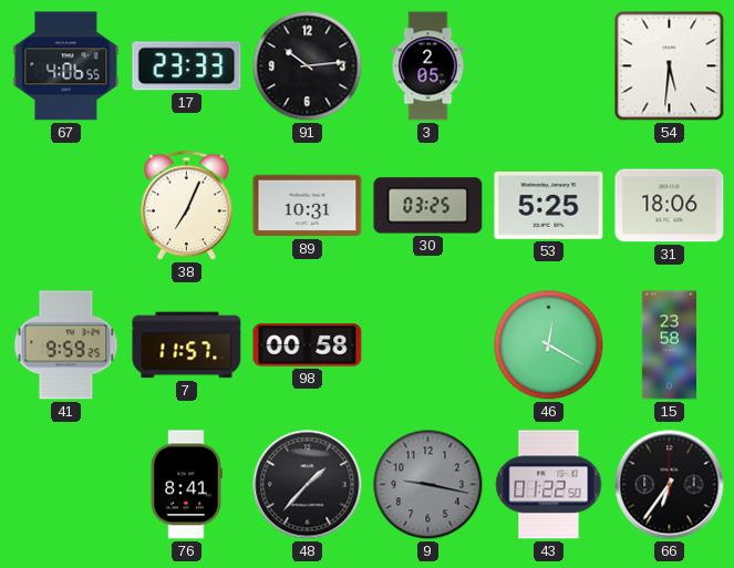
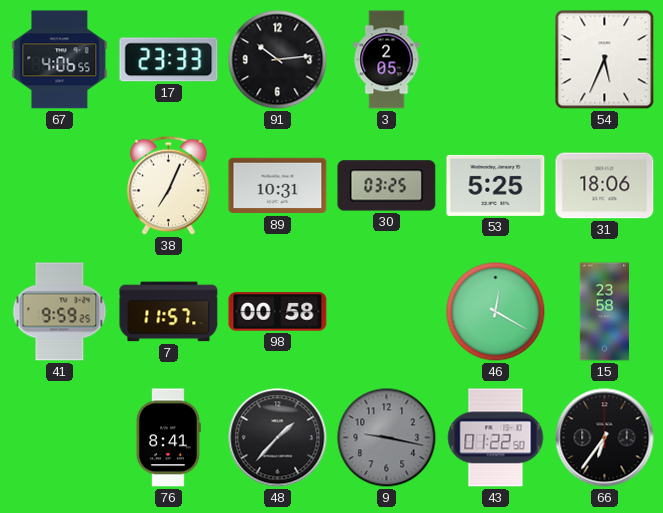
54: 5:31 -> 5:34
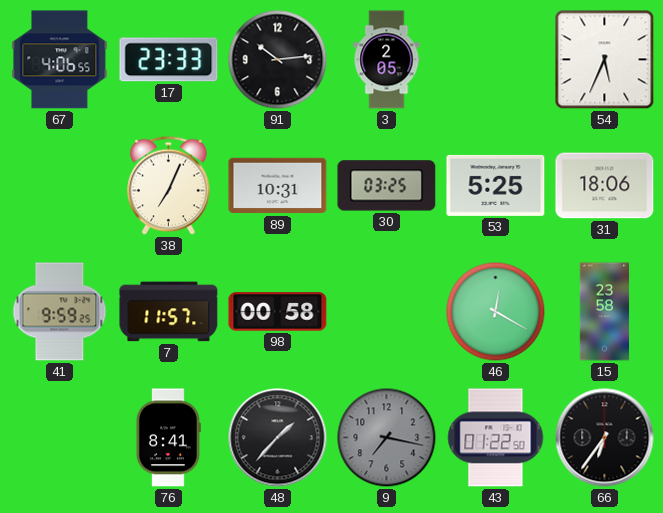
9: 9:17 -> 7:17
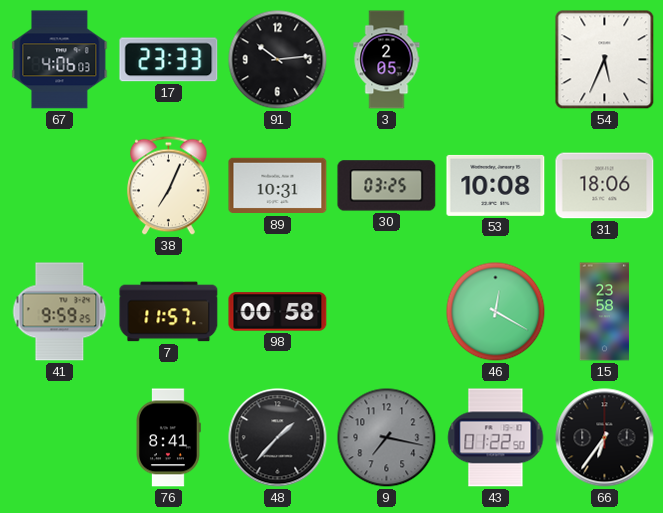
67: 4:06:55 -> 4:06:03
53: 5:25 -> 10:08
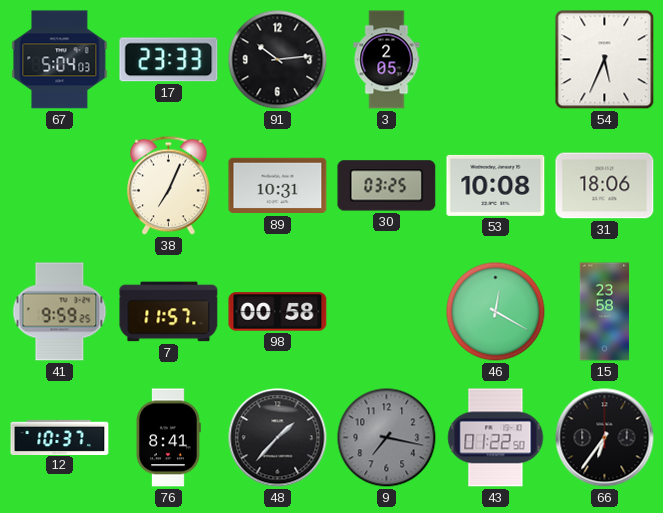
67: 4:06 -> 5:04
12: none -> 10:37
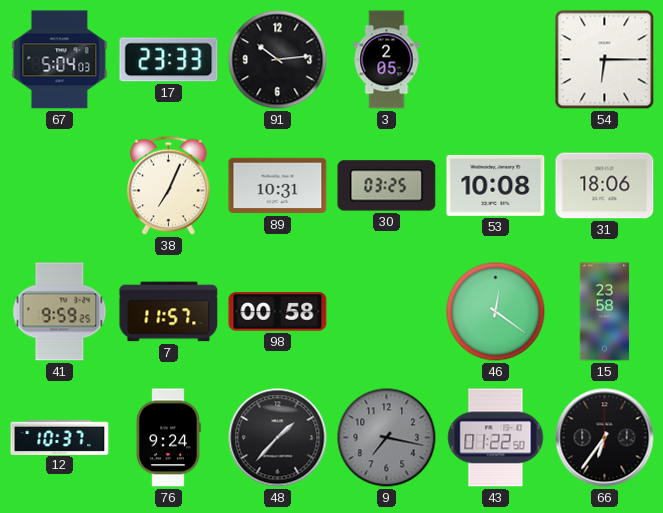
54: 5:34 -> 6:15
46: 12:20 -> 12:21
76: 8:41 -> 9:24
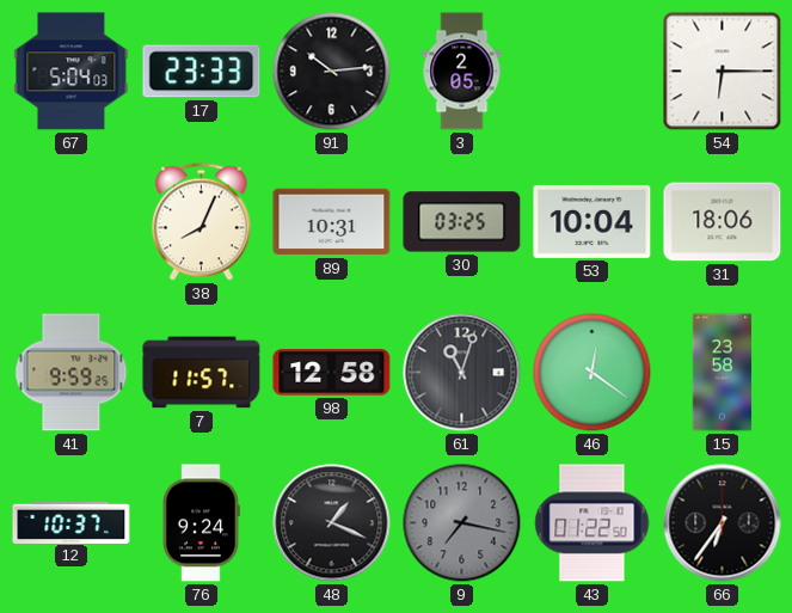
38: 7:04 -> 8:04
53: 10:08 -> 10:04
98: 00:58 -> 12:58
61: none -> 11:03
48: 1:37 -> 1:19
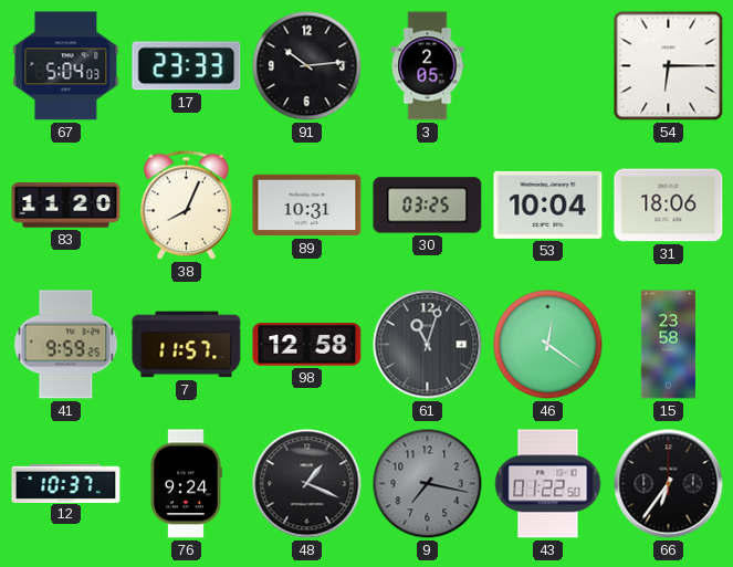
83: none -> 11:20
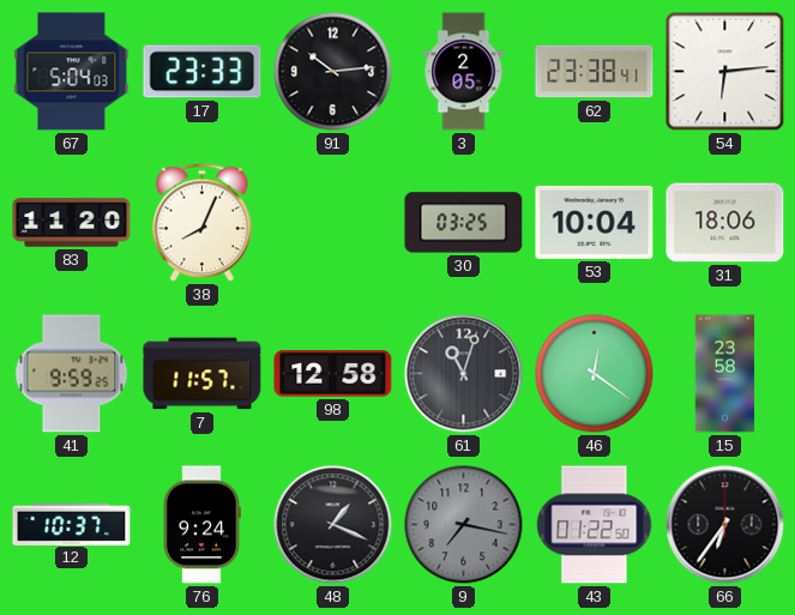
62: none -> 23:38
54: 6:15 -> 6:14
89: 10:31 -> none
